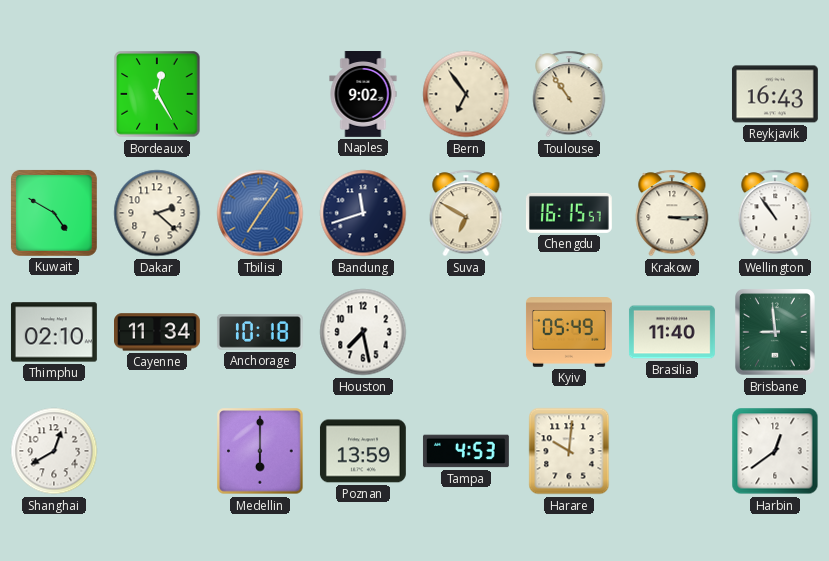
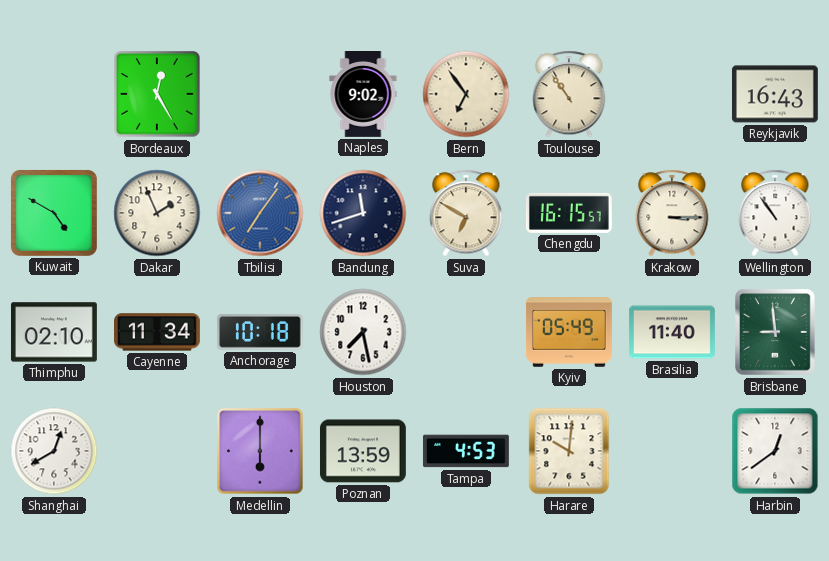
Dakar: 2:22 -> 1:56
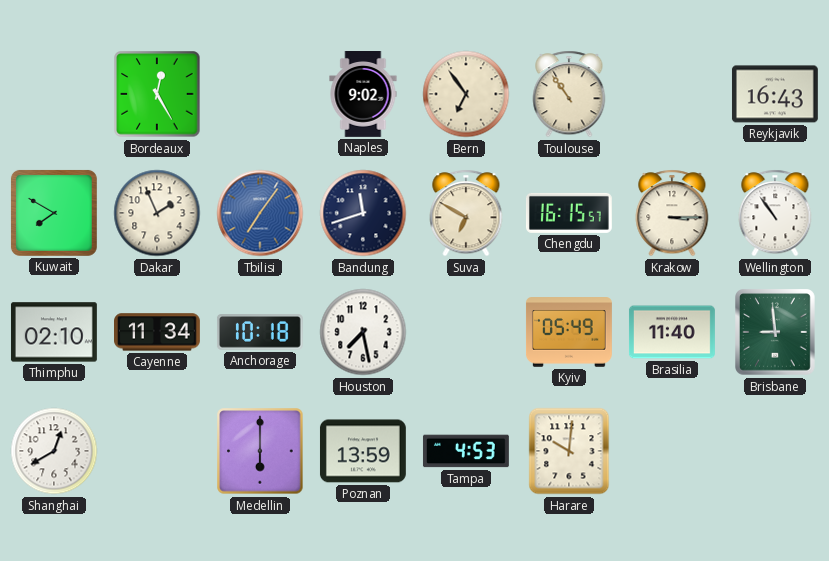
Kuwait: 4:50 -> 7:50
Harbin: 12:39 -> none
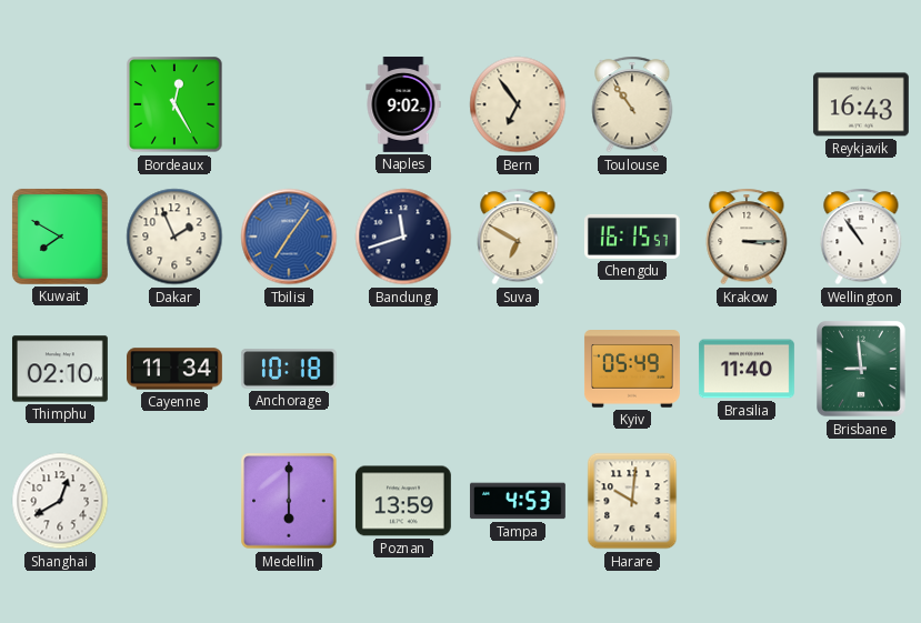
Houston: 7:28 -> none
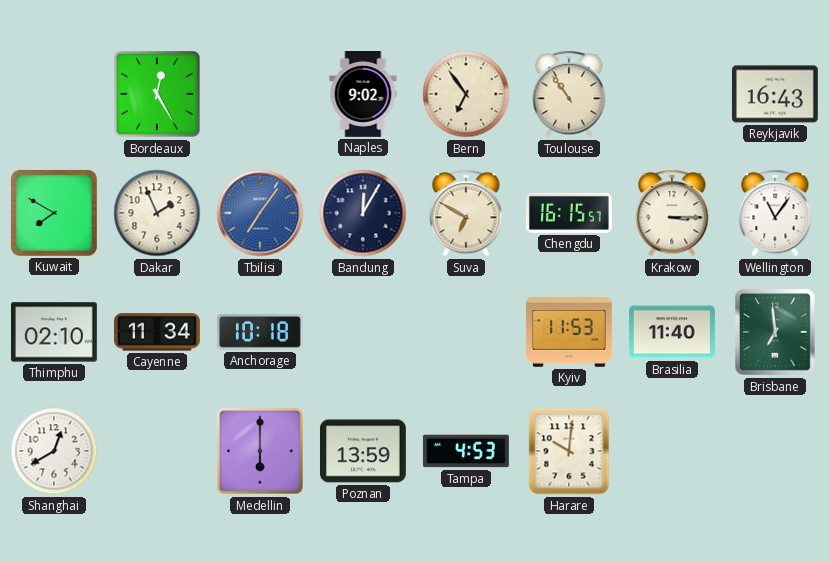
Bandung: 11:42 -> 12:05
Wellington: 10:54 -> 11:06
Kyiv: 05:49 -> 11:53
Brisbane: 8:59 -> 6:59
